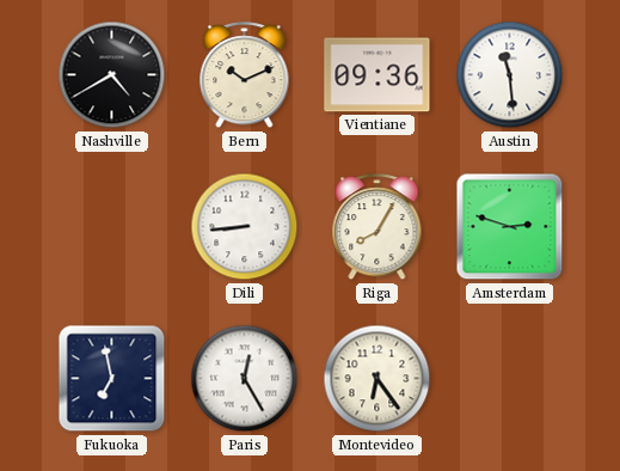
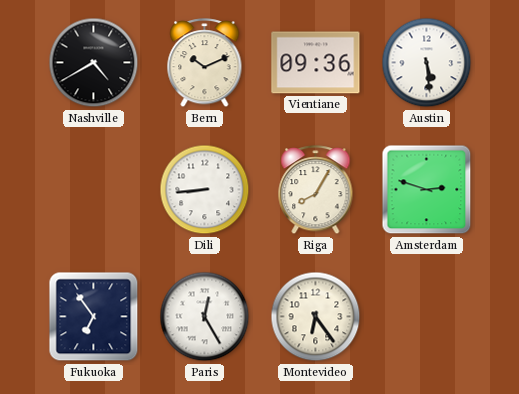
Austin: 11:29 -> 5:29
Fukuoka: 6:58 -> 6:54
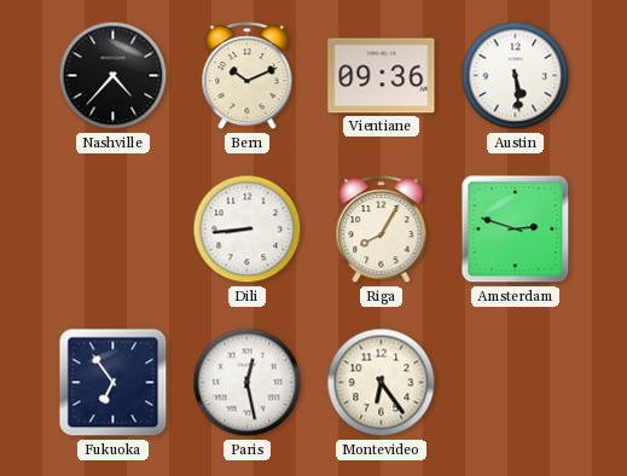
Nashville: 4:40 -> 4:37
Paris: 12:25 -> 12:28
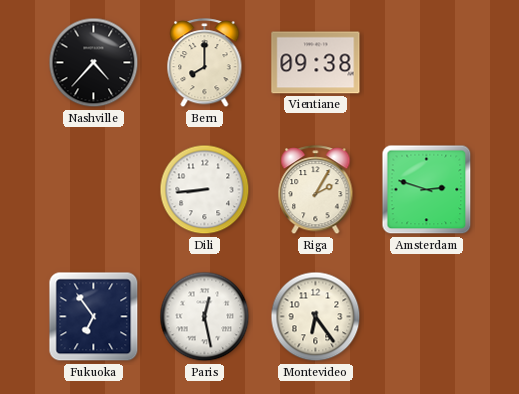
Bern: 10:11 -> 8:00
Vientiane: 09:36 -> 09:38
Austin: 5:29 -> none
Riga: 8:05 -> 2:05
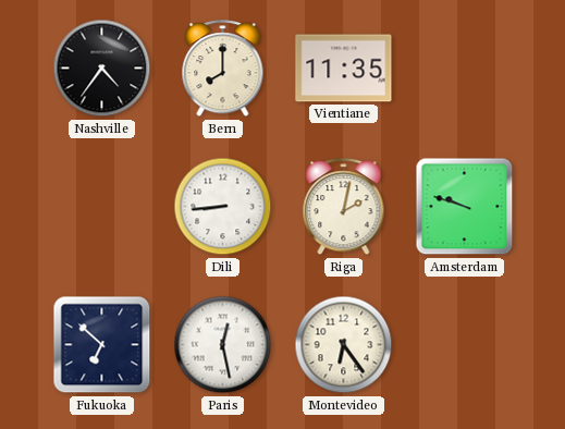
Nashville: 4:37 -> 4:36
Vientiane: 09:38 -> 11:35
Riga: 2:05 -> 2:02
Amsterdam: 2:48 -> 9:48
Fukuoka: 6:54 -> 6:52
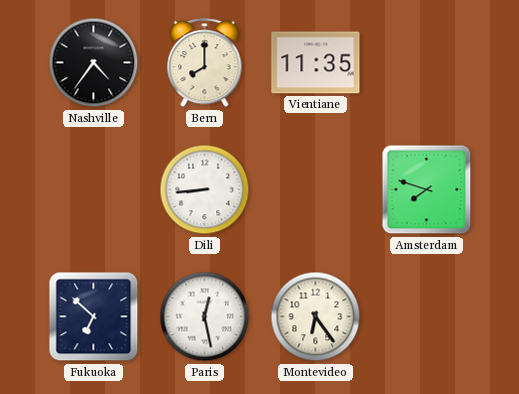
Riga: 2:02 -> none
Amsterdam: 9:48 -> 7:48
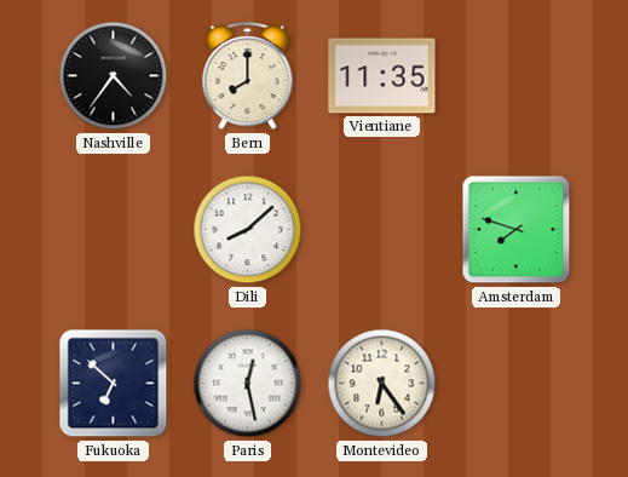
Dili: 8:44 -> 8:08
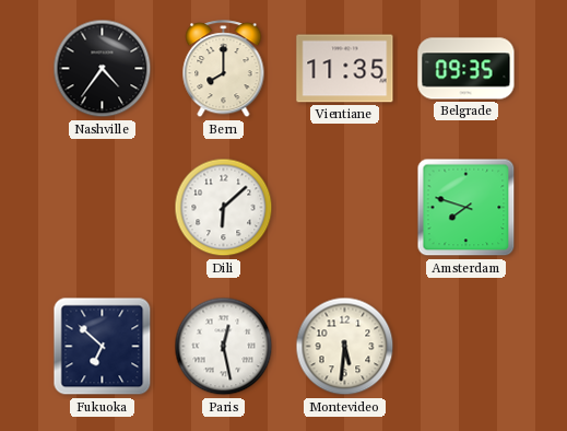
Belgrade: none -> 09:35
Dili: 8:08 -> 6:08
Montevideo: 6:24 -> 5:31
